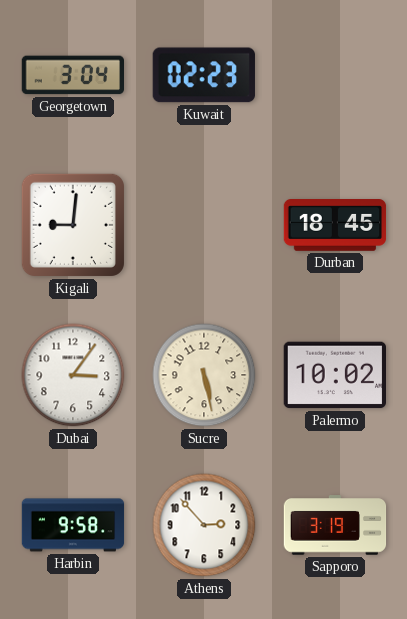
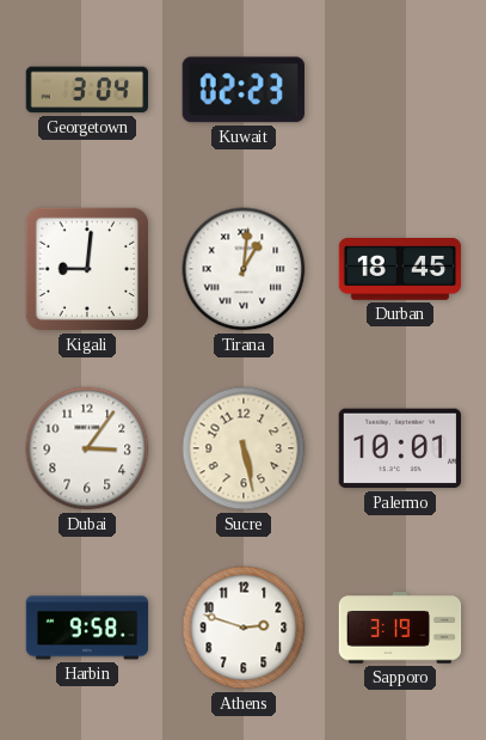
Tirana: none -> 1:01
Palermo: 10:02 -> 10:01
Athens: 2:53 -> 2:48
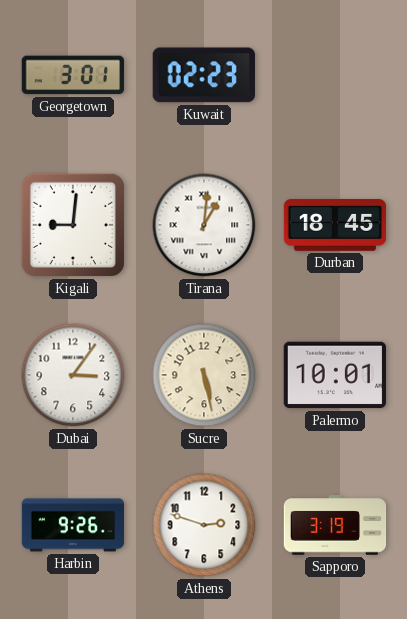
Georgetown: 3:04 -> 3:01
Harbin: 9:58 -> 9:26
